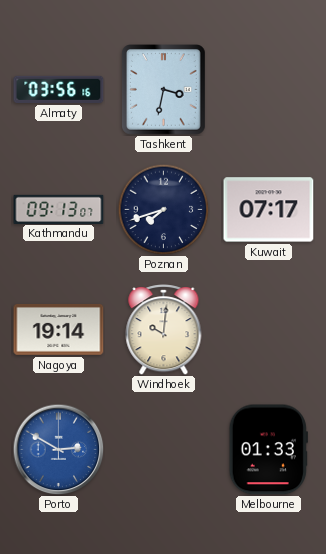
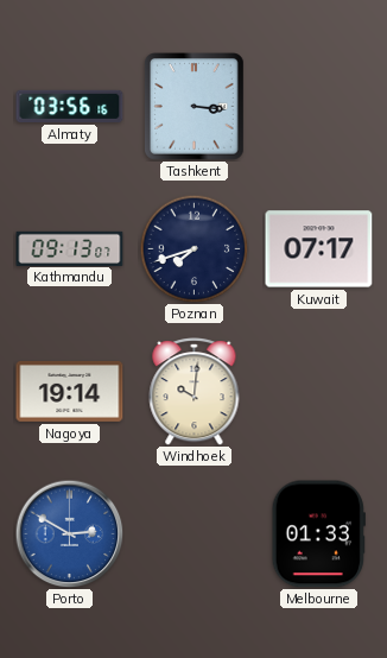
Tashkent: 3:32 -> 3:16
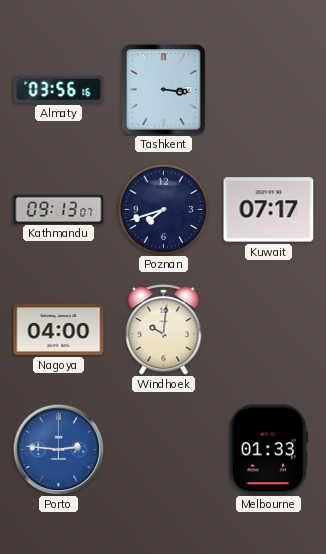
Nagoya: 19:14 -> 04:00
Porto: 2:50 -> 2:46
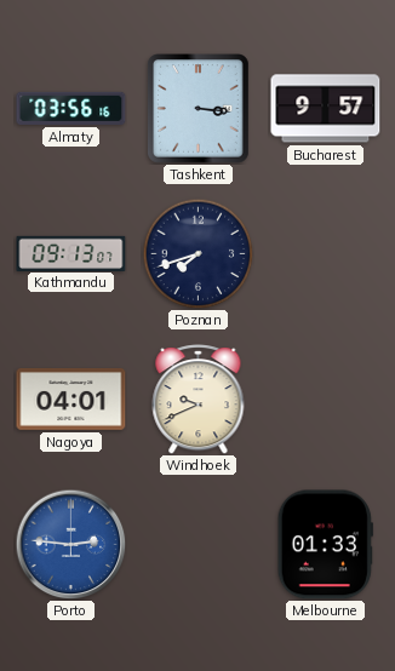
Bucharest: none -> 9:57
Kuwait: 07:17 -> none
Nagoya: 04:00 -> 04:01
Windhoek: 10:01 -> 9:41
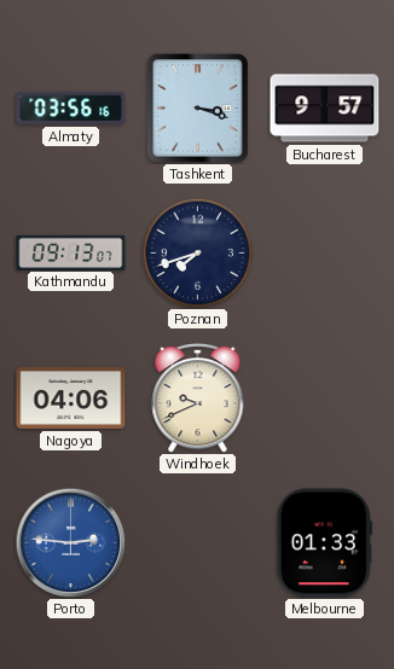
Tashkent: 3:16 -> 3:18
Nagoya: 04:01 -> 04:06
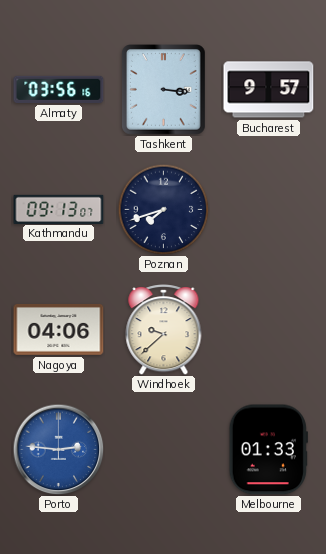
Tashkent: 3:18 -> 3:16
Windhoek: 9:41 -> 9:38
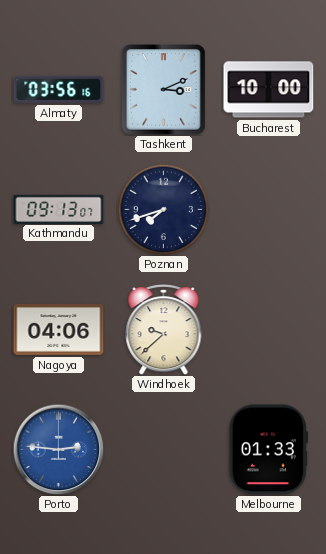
Tashkent: 3:16 -> 3:11
Bucharest: 9:57 -> 10:00
